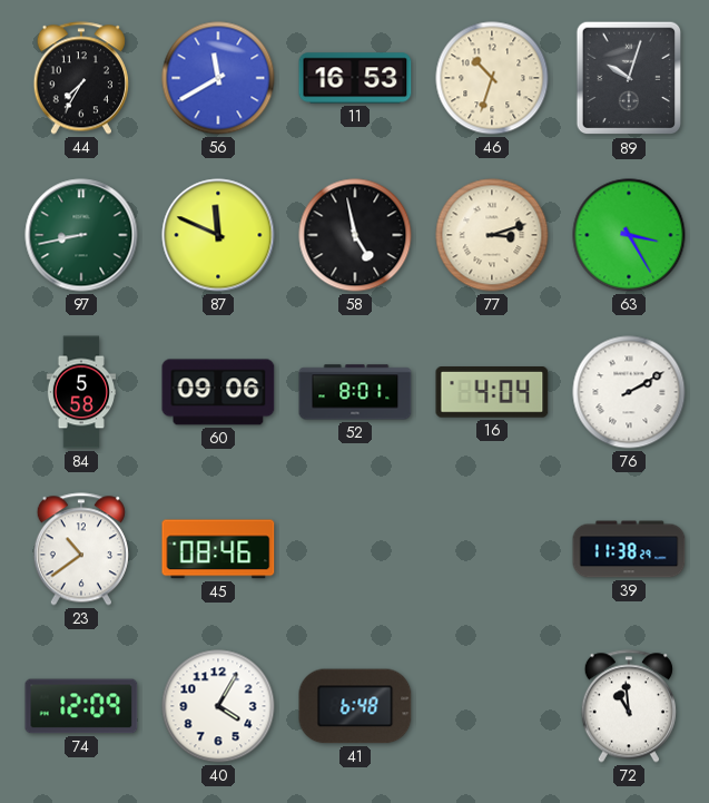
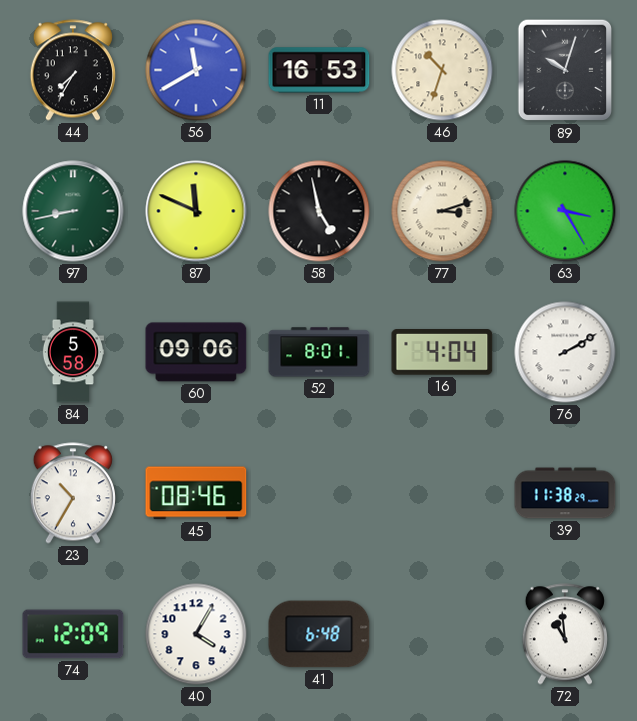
23: 10:39 -> 10:35
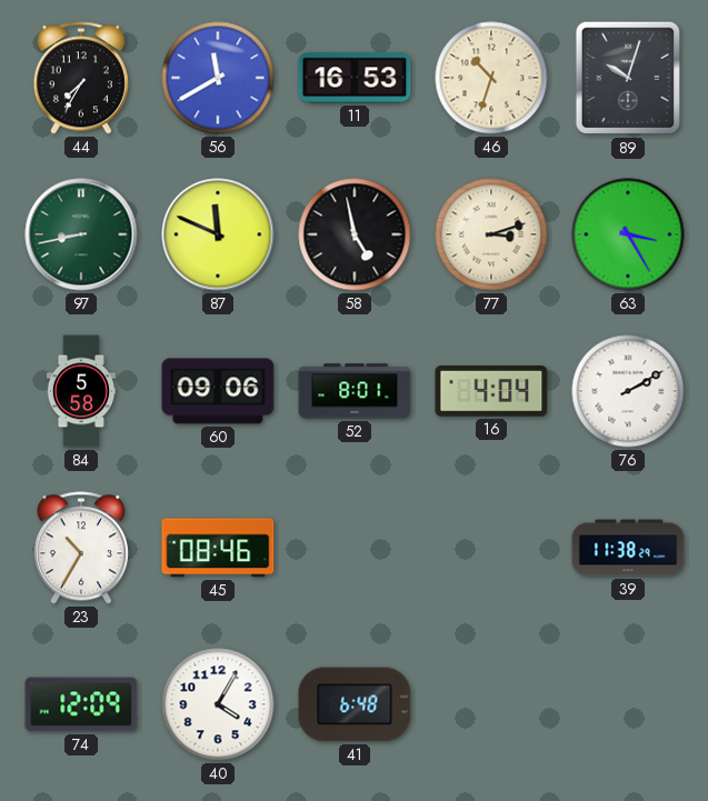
72: 10:59 -> none
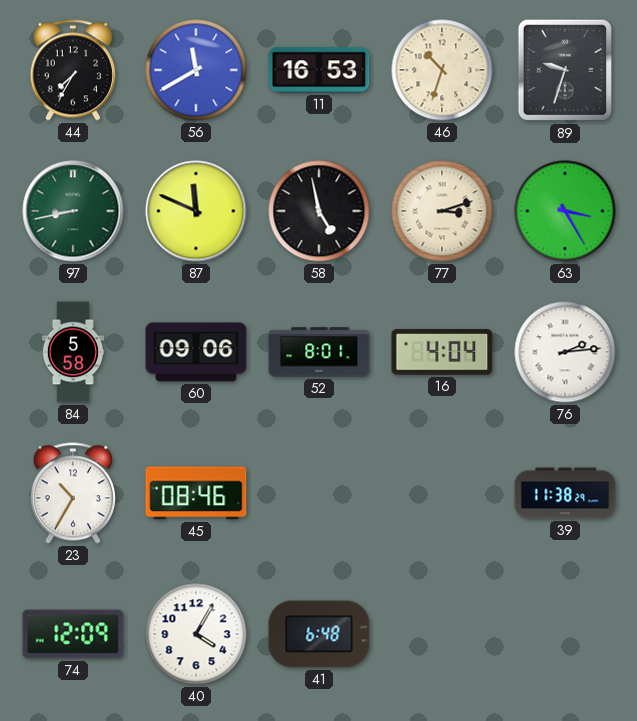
89: 10:03 -> 9:33
76: 2:10 -> 2:14
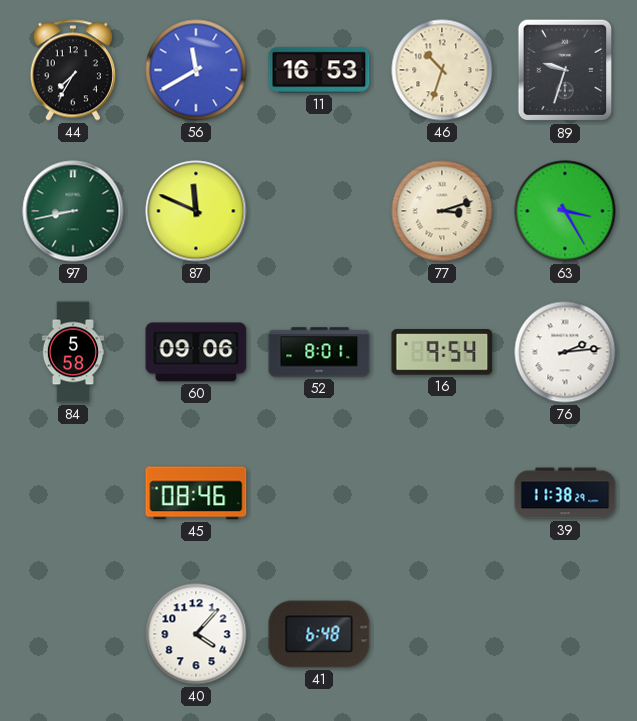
58: 4:58 -> none
16: 4:04 -> 9:54
23: 10:35 -> none
74: 12:09 -> none
40: 4:05 -> 4:07
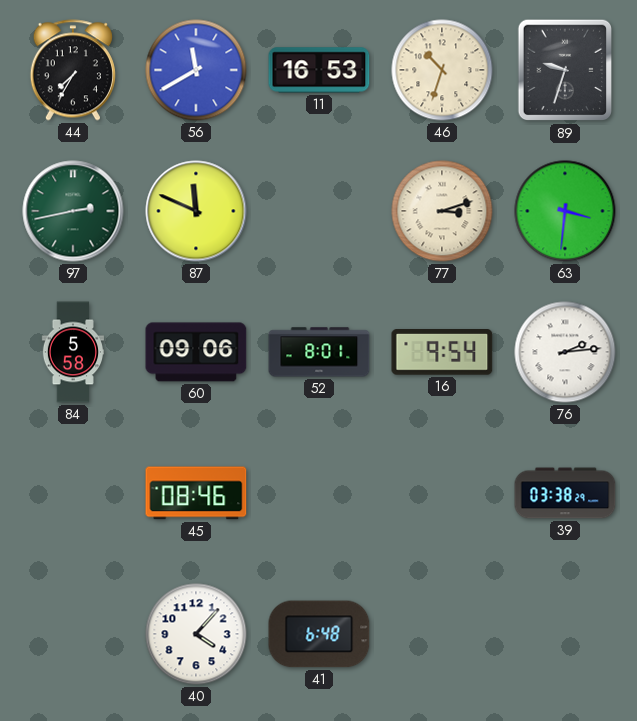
97: 8:43 -> 2:43
63: 3:25 -> 3:31
39: 11:38 -> 03:38
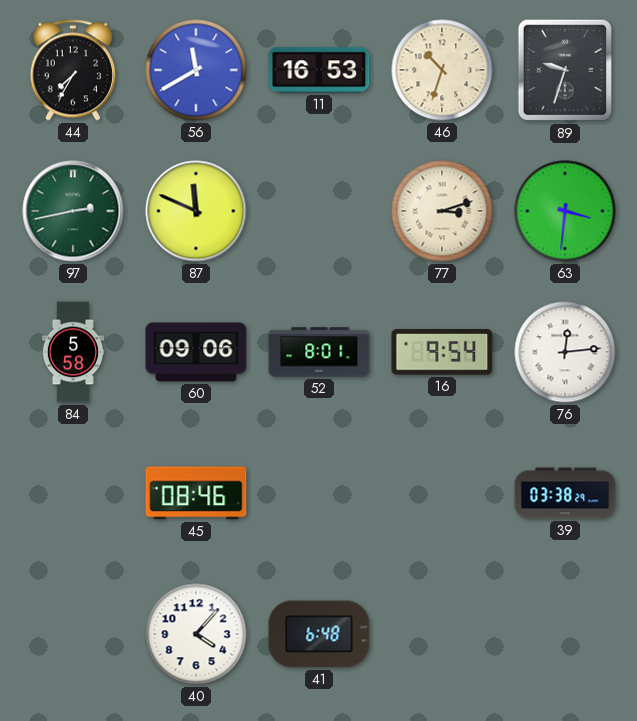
76: 2:14 -> 12:14
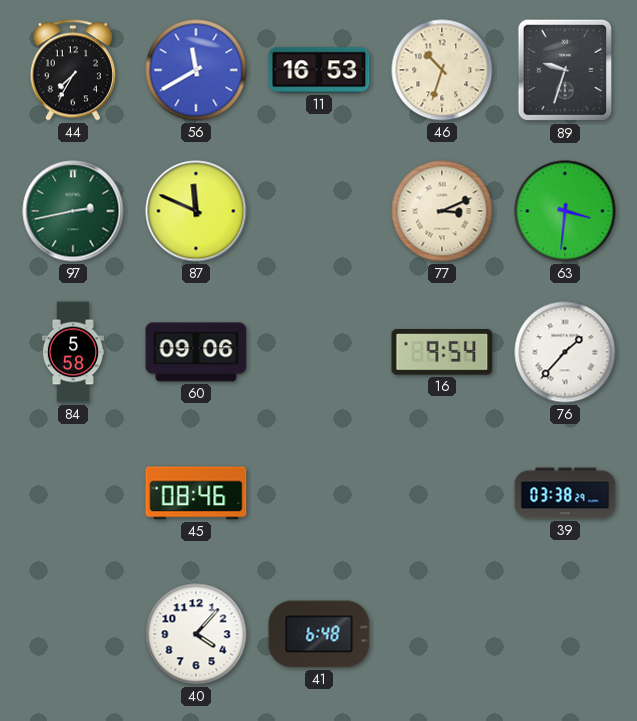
77: 3:12 -> 3:11
52: 8:01 -> none
76: 12:14 -> 1:37
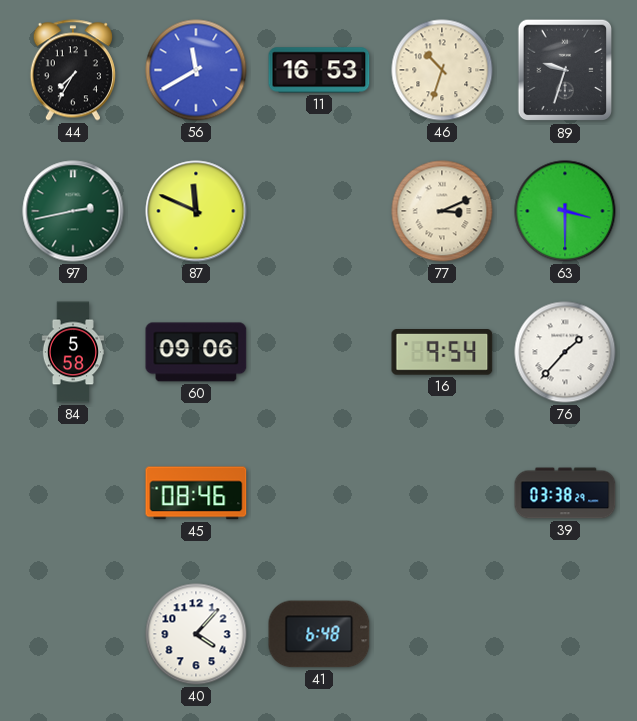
63: 3:31 -> 3:30
